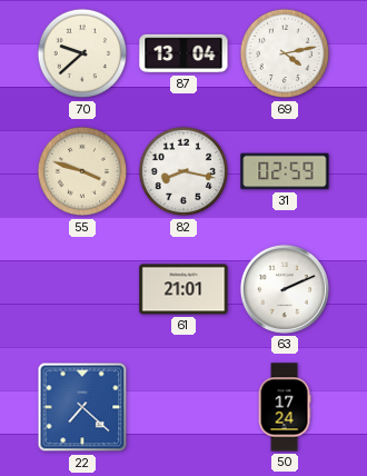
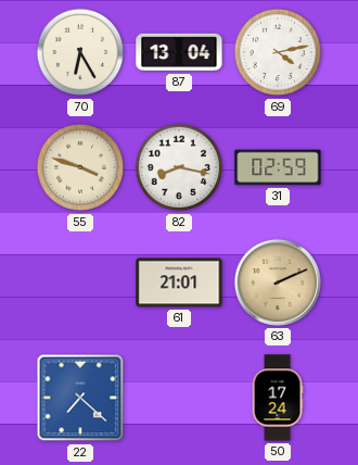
70: 9:38 -> 6:25
63 dial: white -> champagne
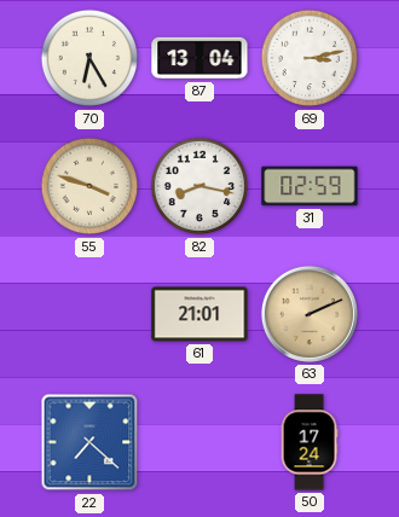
69: 4:13 -> 3:13
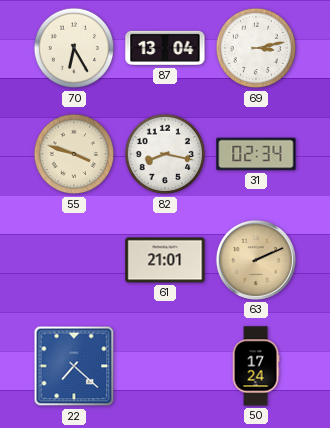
31: 02:59 -> 02:34
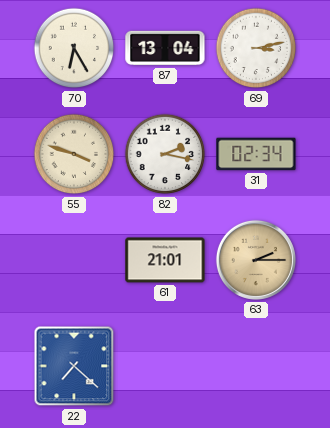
82: 8:17 -> 2:17
63: 2:11 -> 2:15
50: 17:24 -> none
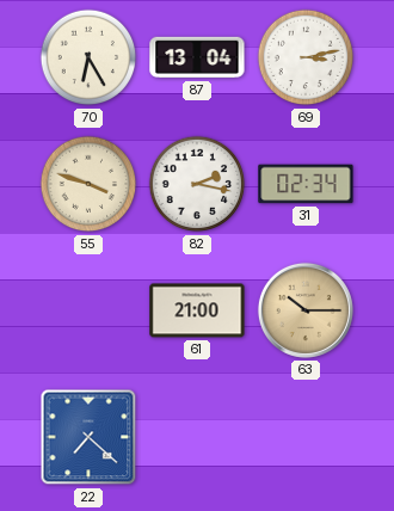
61: 21:01 -> 21:00
63: 2:15 -> 10:15
